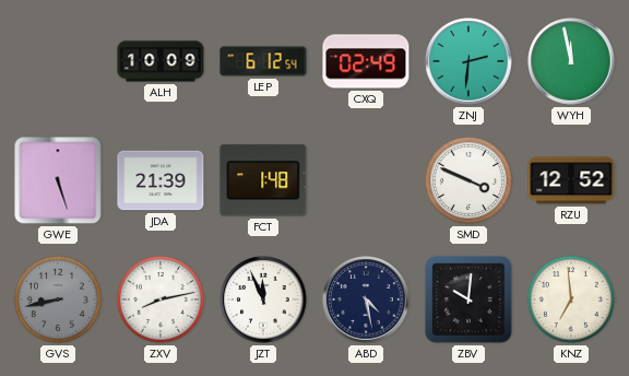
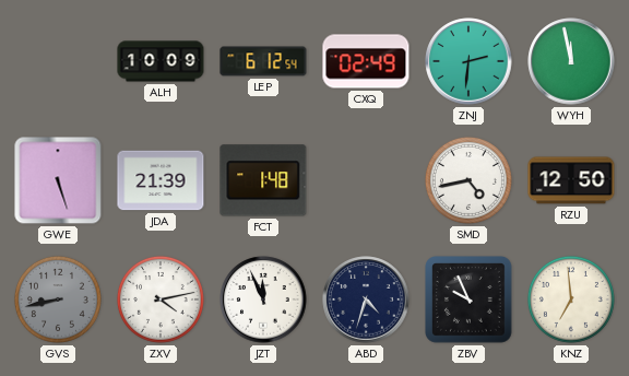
SMD: 3:49 -> 4:43
RZU: 12:52 -> 12:50
ZXV: 8:13 -> 4:13
ABD: 4:28 -> 4:33
ZBV: 10:01 -> 9:56
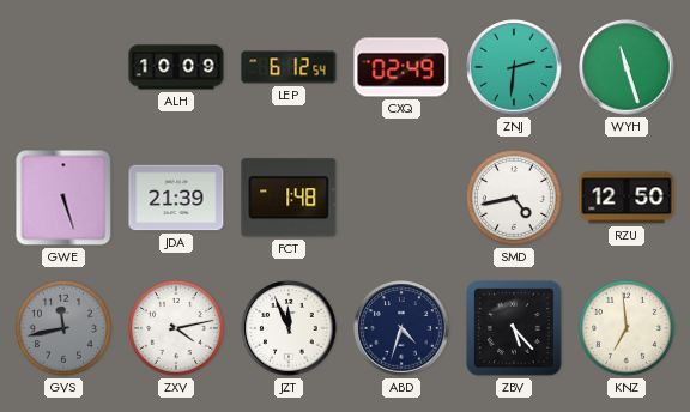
WYH: 11:58 -> 11:27
GVS: 8:43 -> 11:43
ZBV: 9:56 -> 5:23
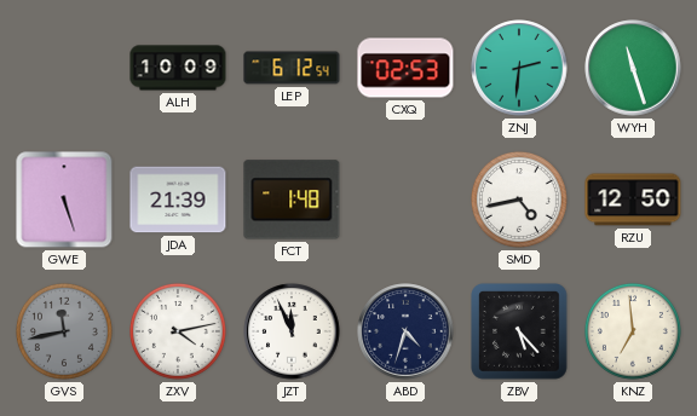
CXQ: 02:49 -> 02:53
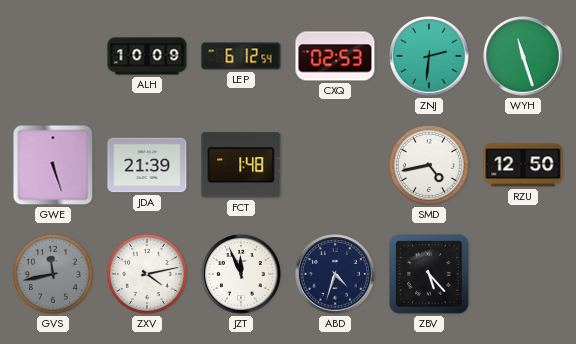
KNZ: 6:59 -> none
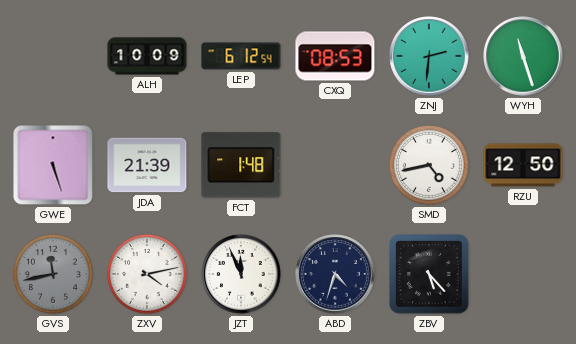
CXQ: 02:53 -> 08:53
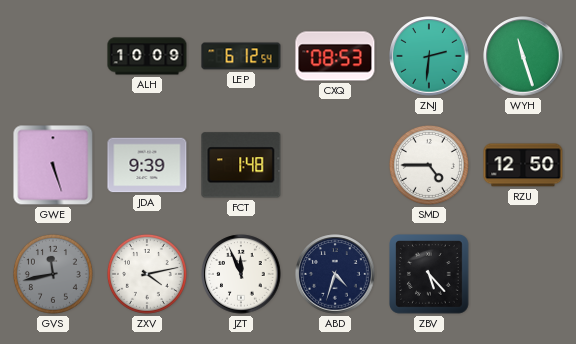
JDA: 21:39 -> 9:39
SMD: 4:43 -> 4:45
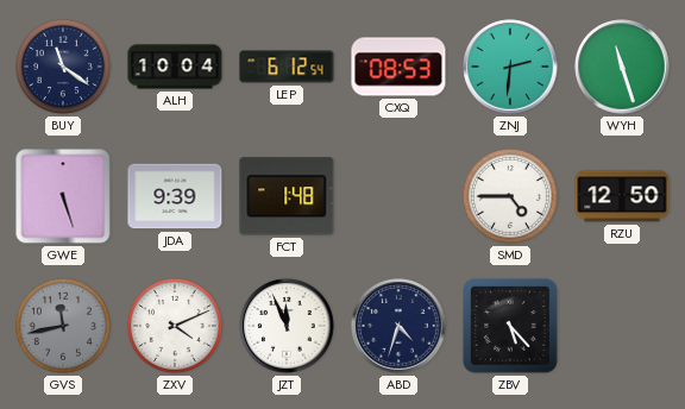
BUY: none -> 11:21
ALH: 10:09 -> 10:04
ZXV: 4:13 -> 4:11
